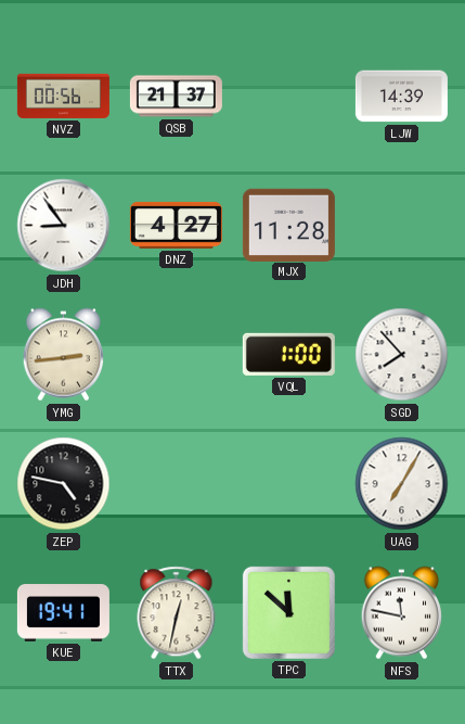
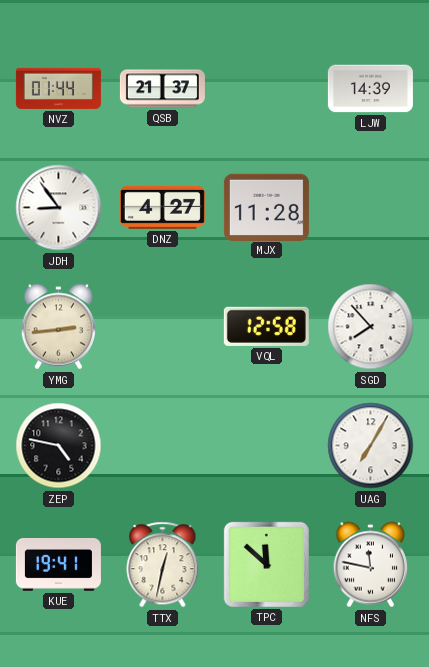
NVZ: 00:56 -> 01:44
VQL: 1:00 -> 12:58
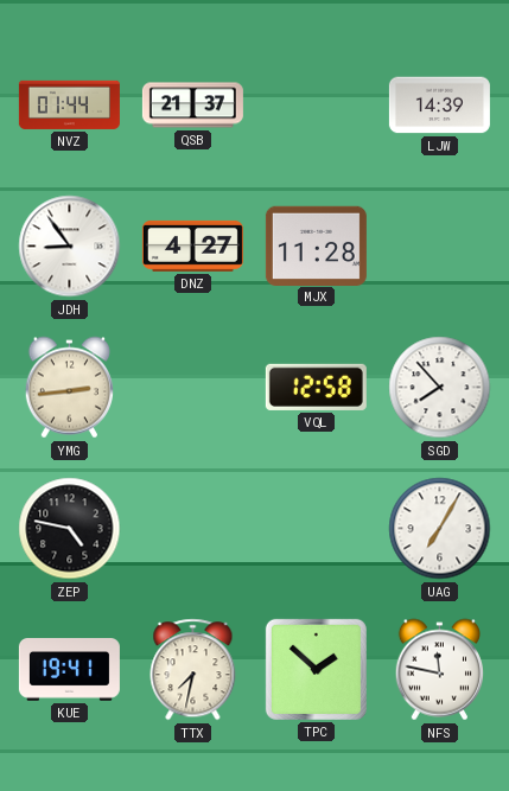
TTX: 12:32 -> 7:32
TPC: 11:52 -> 1:52
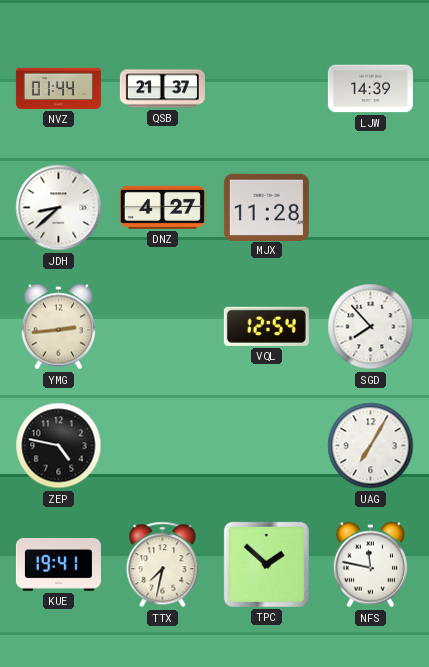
JDH: 8:54 -> 8:38
VQL: 12:58 -> 12:54
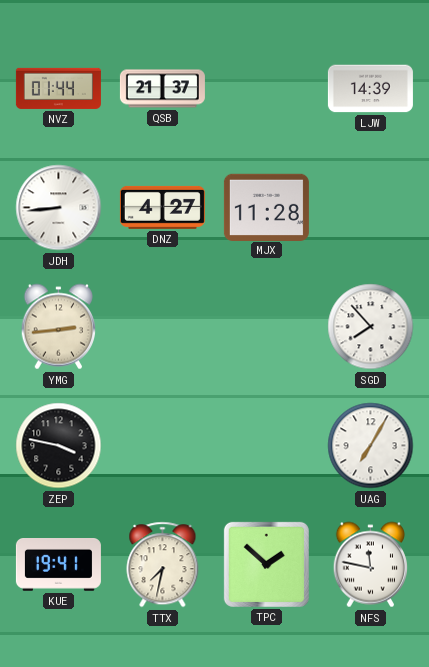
JDH: 8:38 -> 8:44
VQL: 12:54 -> none
ZEP: 4:47 -> 3:47
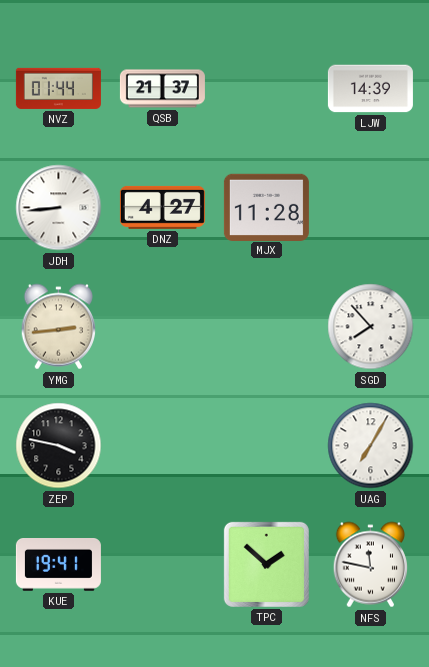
TTX: 7:32 -> none
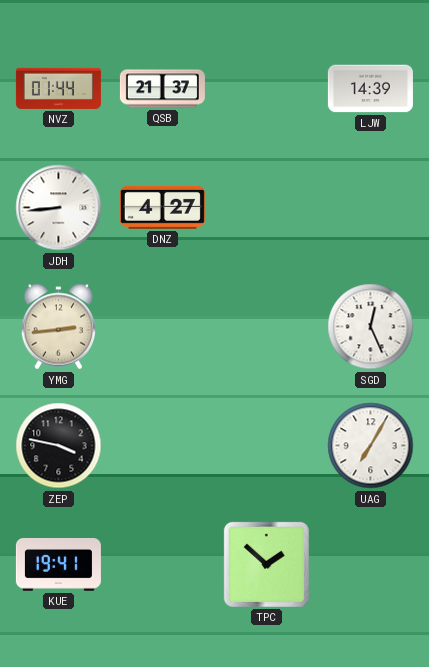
MJX: 11:28 -> none
SGD: 7:53 -> 12:26
NFS: 11:47 -> none
